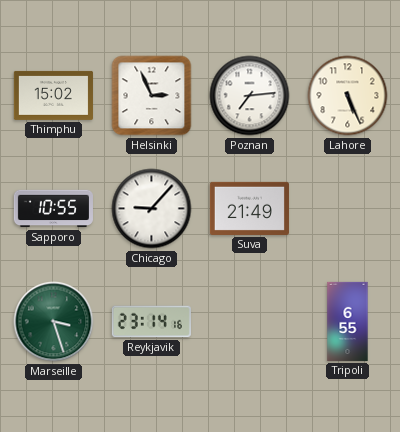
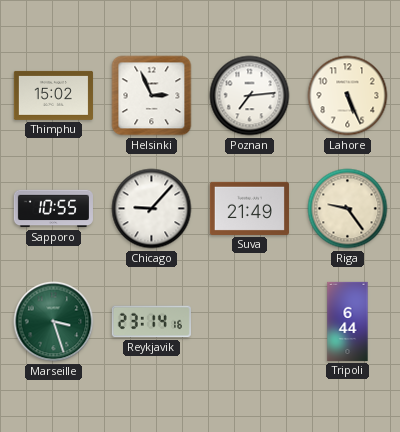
Riga: none -> 9:24
Tripoli: 6:55 -> 6:44
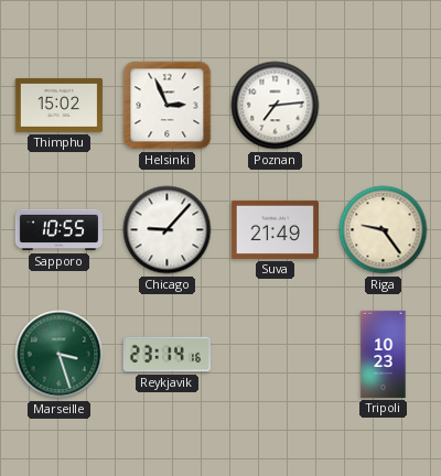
Lahore: 5:26 -> none
Tripoli: 6:44 -> 10:23
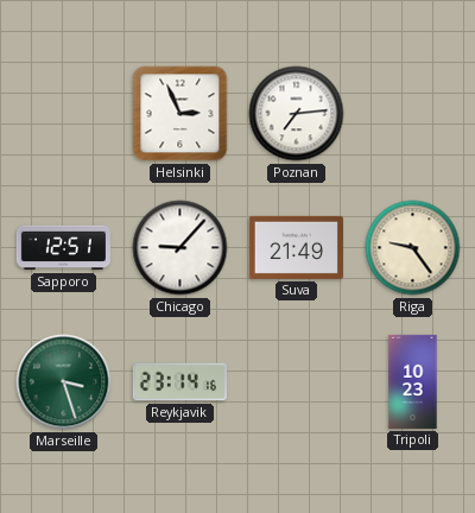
Thimphu: 15:02 -> none
Sapporo: 10:55 -> 12:51
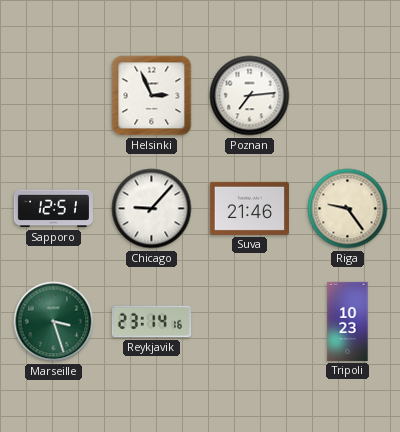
Suva: 21:49 -> 21:46
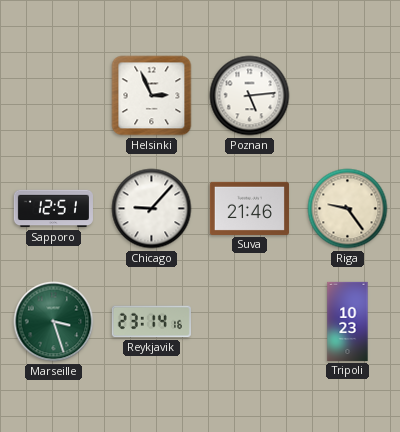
Poznan: 7:14 -> 5:14
